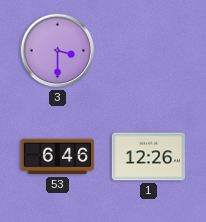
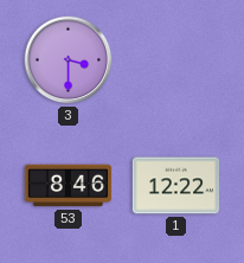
53: 6:46 -> 8:46
1: 12:26 -> 12:22
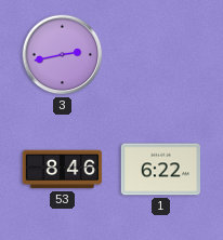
3: 3:30 -> 2:43
1: 12:22 -> 6:22
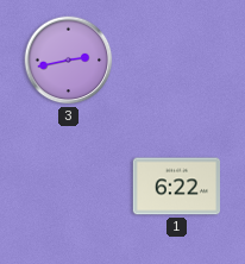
53: 8:46 -> none
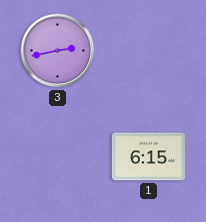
1: 6:22 -> 6:15
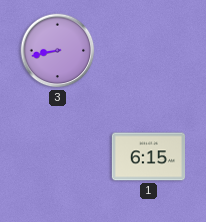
3: 2:43 -> 8:43
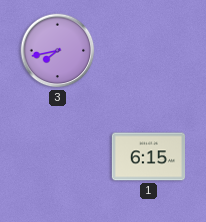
3: 8:43 -> 7:43
